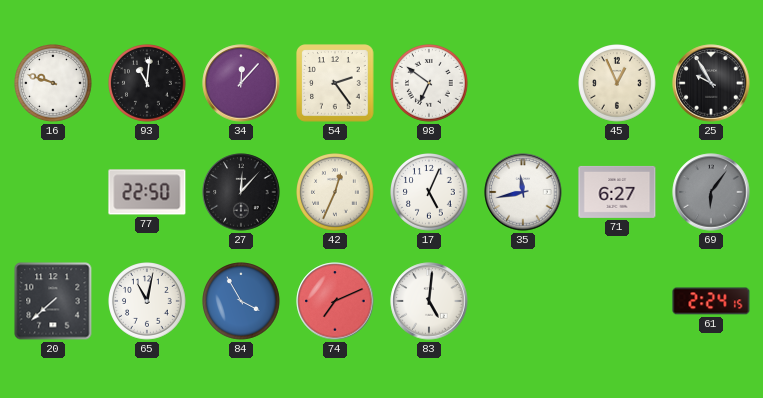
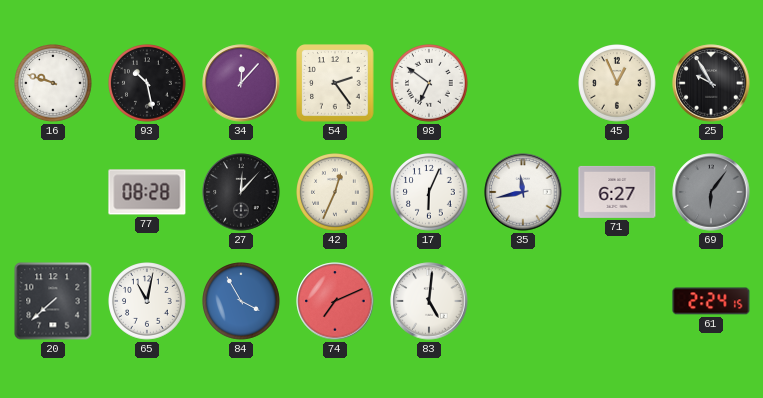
93: 11:01 -> 10:28
77: 22:50 -> 08:28
17: 5:04 -> 6:04
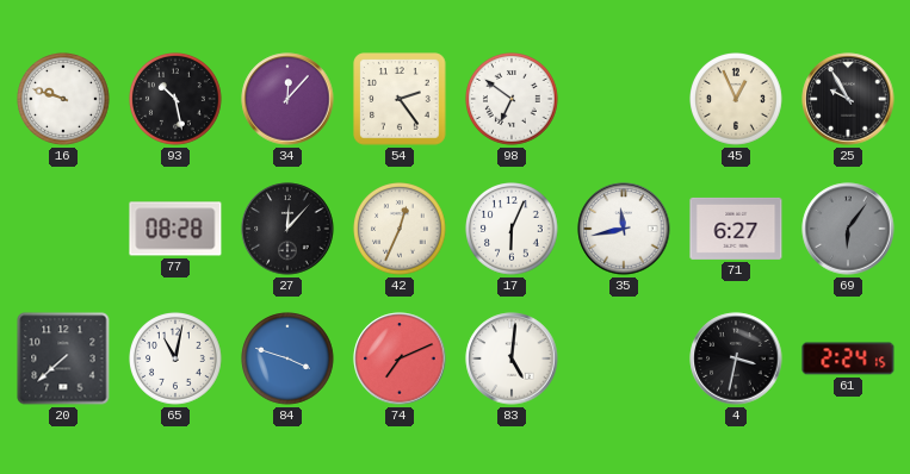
84: 3:55 -> 3:48
4: none -> 3:32
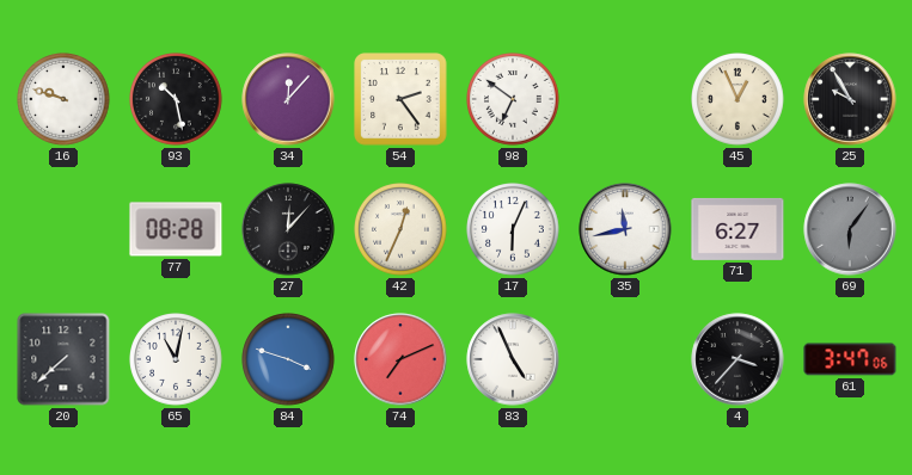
83: 5:01 -> 4:56
4: 3:32 -> 3:37
61: 2:24 -> 3:47
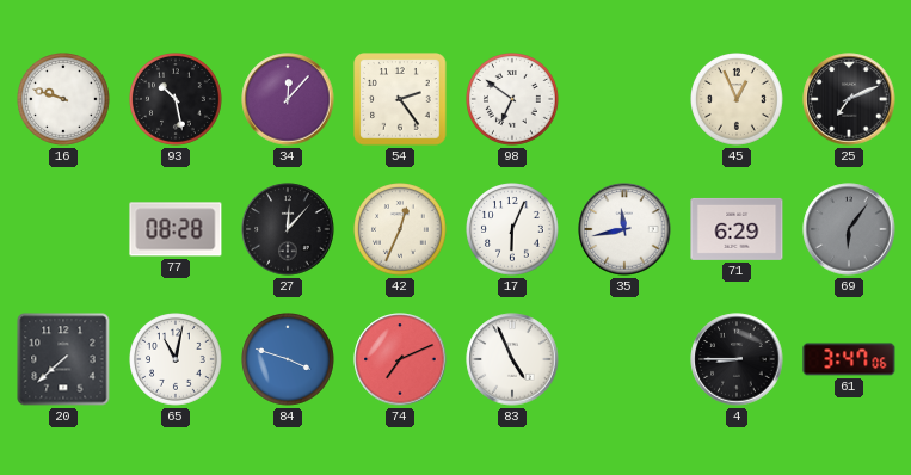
25: 9:55 -> 7:11
71: 6:27 -> 6:29
4: 3:37 -> 8:45
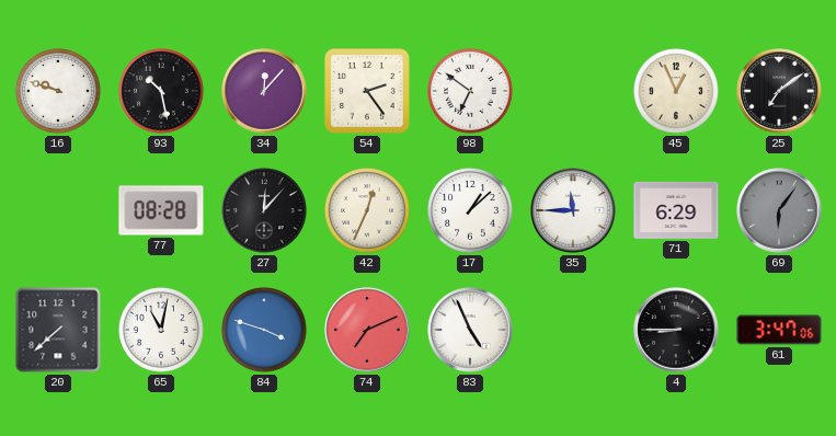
25: 7:11 -> 7:09
17: 6:04 -> 1:08
35: 11:43 -> 11:45
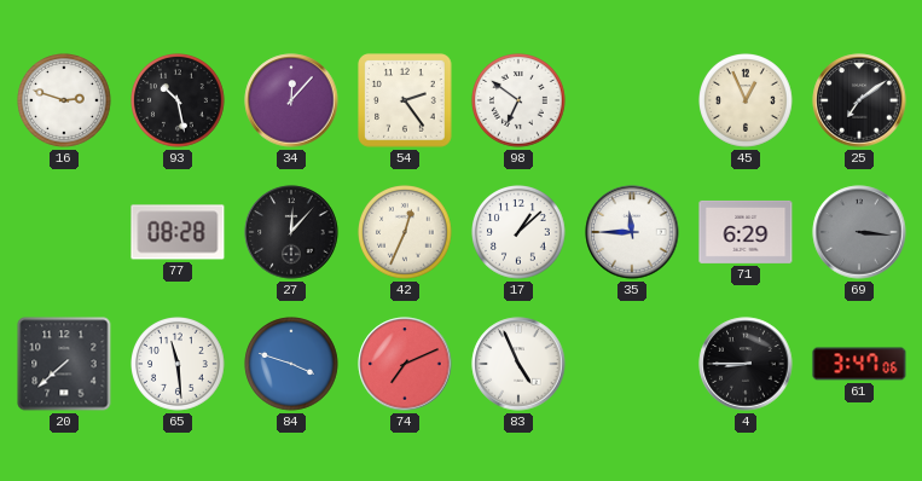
16: 9:48 -> 2:48
69: 6:06 -> 3:16
65: 11:02 -> 11:29
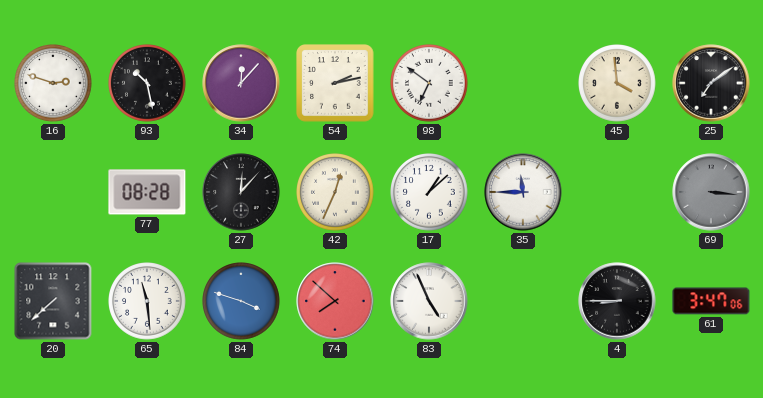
54: 2:24 -> 2:13
45: 12:56 -> 3:59
71: 6:29 -> none
74: 7:11 -> 7:52
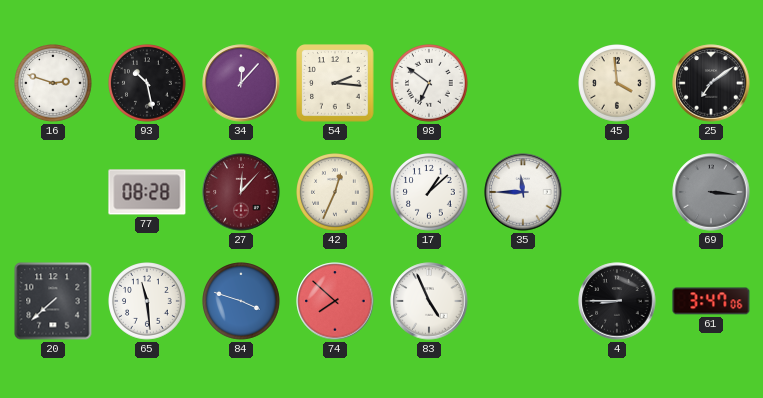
54: 2:13 -> 2:16
27 dial: black -> burgundy
